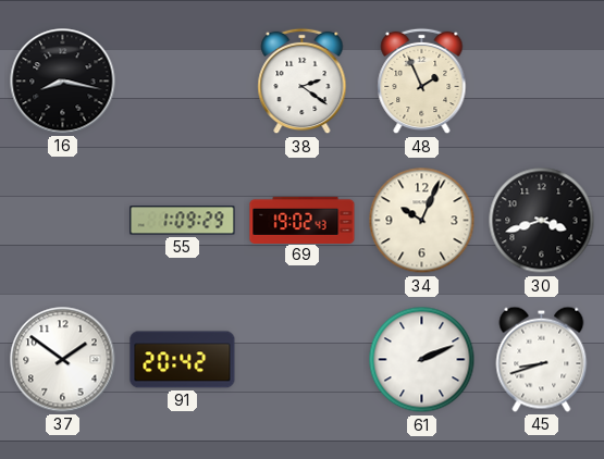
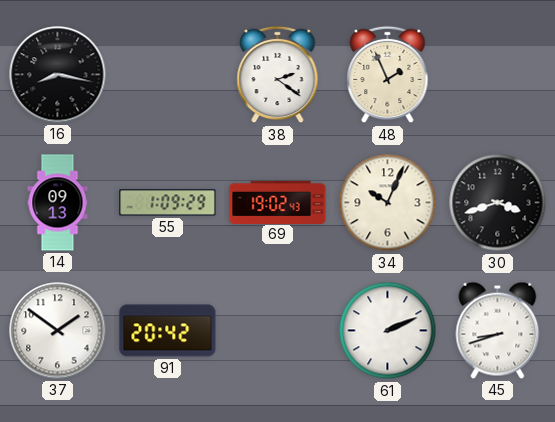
14: none -> 09:13
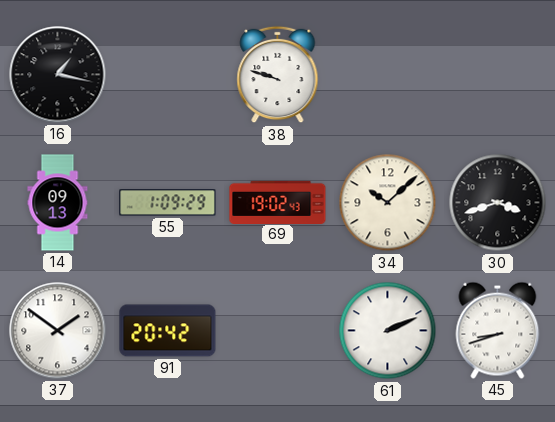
16: 8:17 -> 1:17
38: 2:21 -> 9:48
48: 1:56 -> none
34: 10:04 -> 10:08
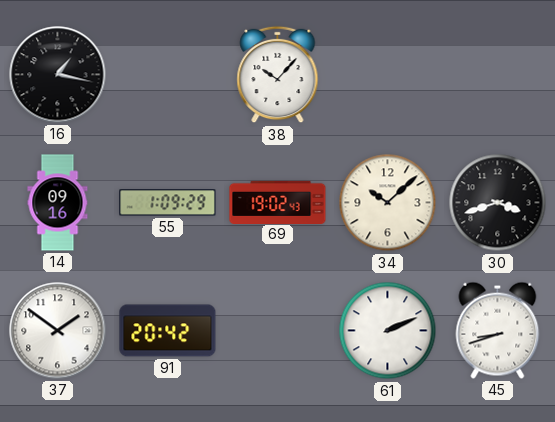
38: 9:48 -> 10:07
14: 09:13 -> 09:16
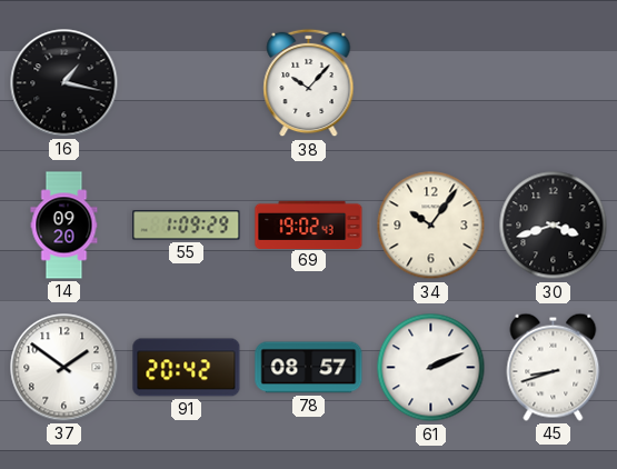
14: 09:16 -> 09:20
34: 10:08 -> 10:06
78: none -> 08:57
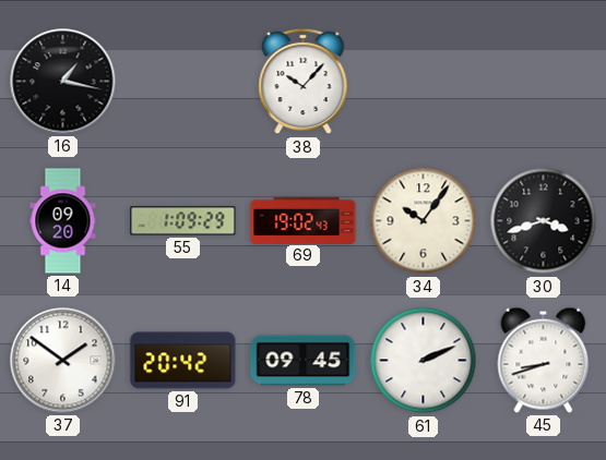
78: 08:57 -> 09:45
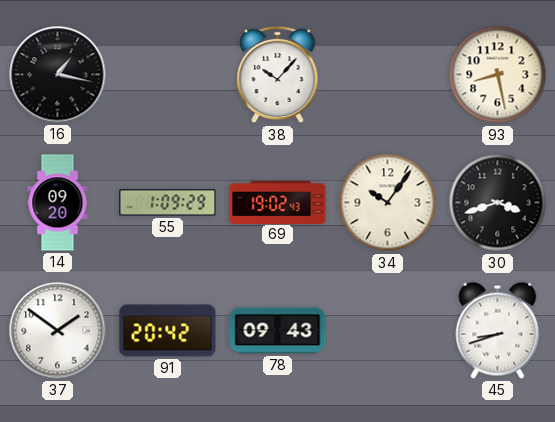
93: none -> 8:28
78: 09:45 -> 09:43
61: 2:11 -> none
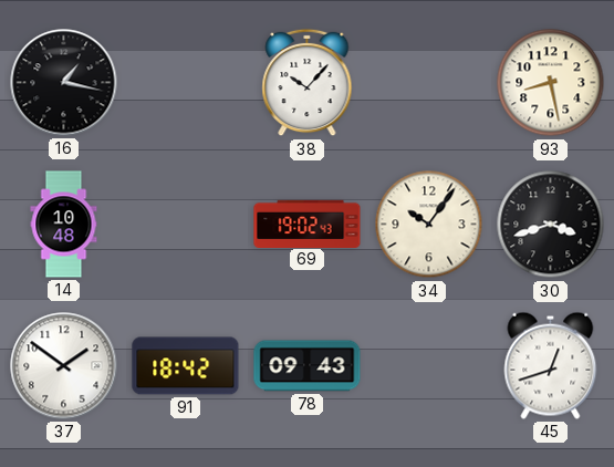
14: 09:20 -> 10:48
55: 1:09 -> none
91: 20:42 -> 18:42
45: 8:42 -> 12:42
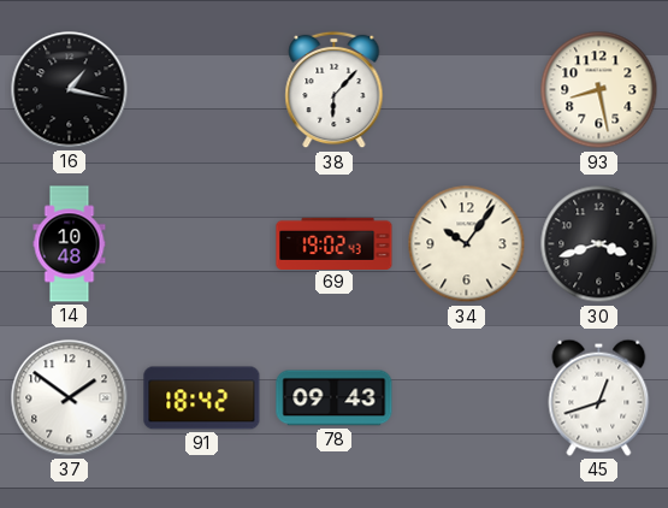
38: 10:07 -> 6:07
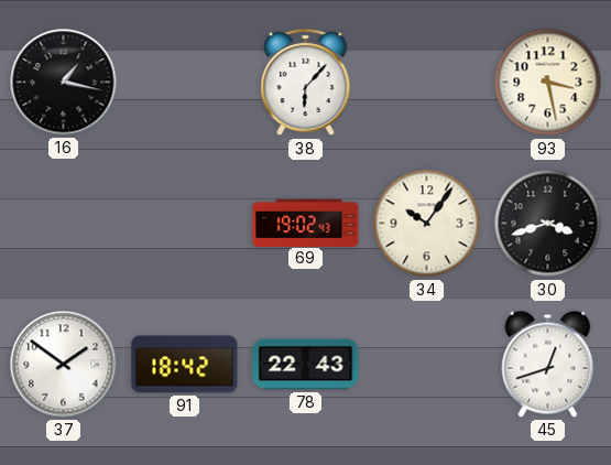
93: 8:28 -> 3:28
14: 10:48 -> none
78: 09:43 -> 22:43
